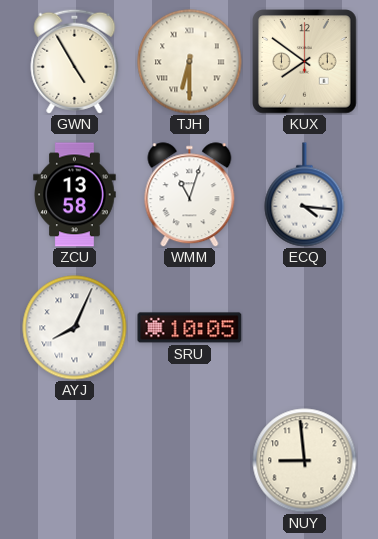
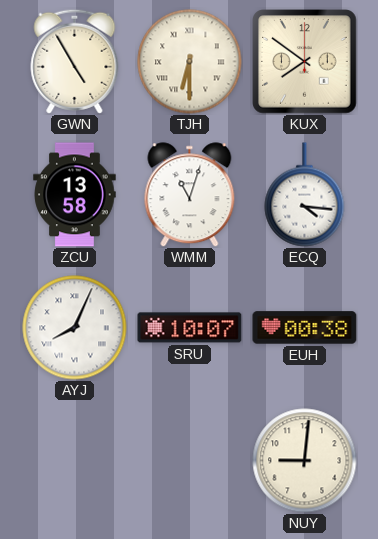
SRU: 10:05 -> 10:07
EUH: none -> 00:38
NUY: 8:59 -> 9:01
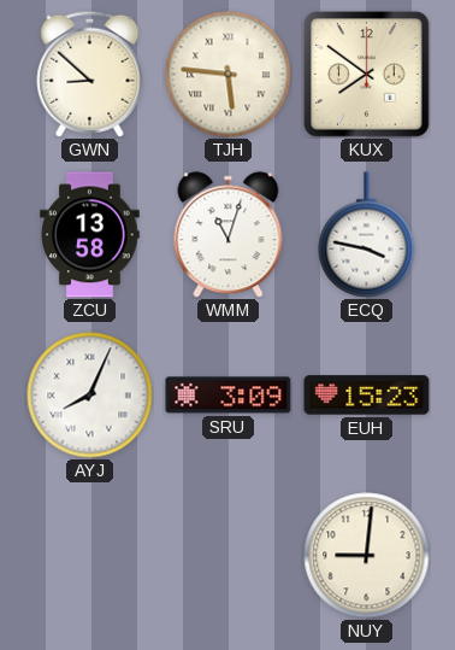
GWN: 4:55 -> 8:52
TJH: 6:30 -> 5:46
ECQ: 4:16 -> 3:47
SRU: 10:07 -> 3:09
EUH: 00:38 -> 15:23
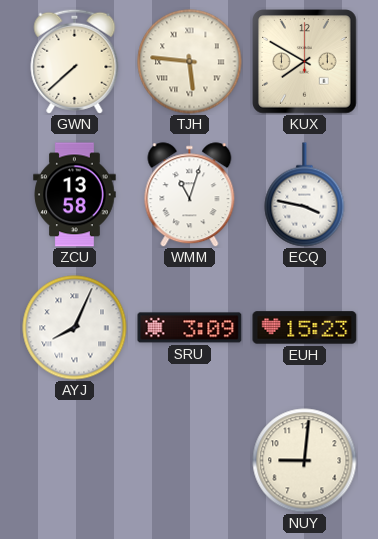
GWN: 8:52 -> 7:38
KUX: 7:51 -> 7:50
